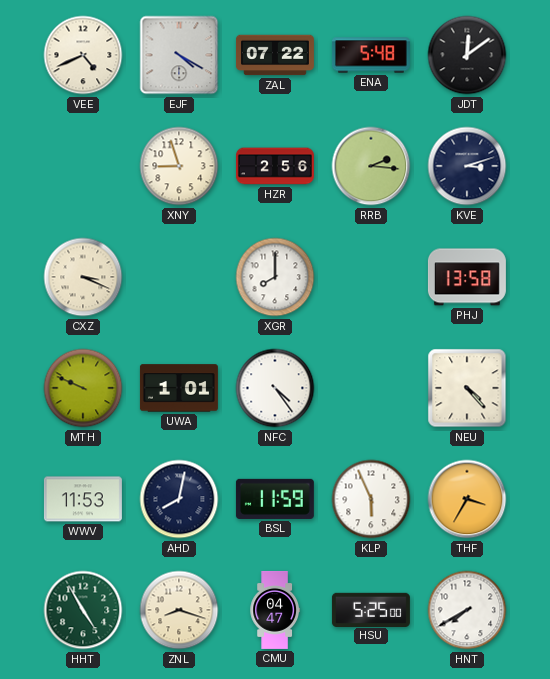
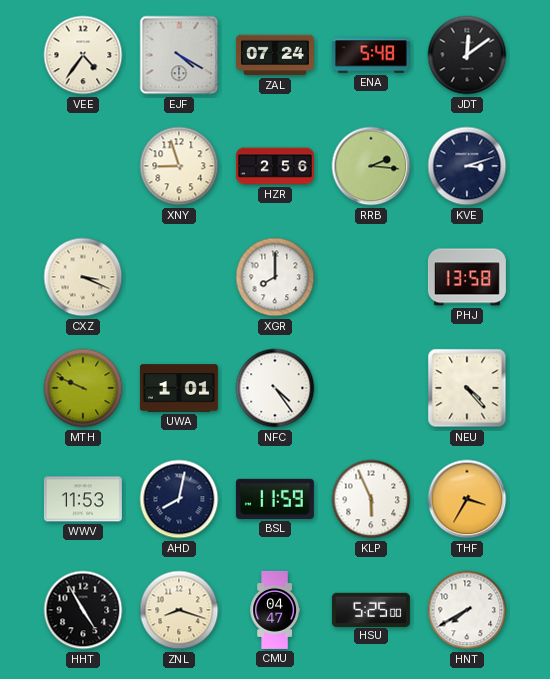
VEE: 4:41 -> 4:36
ZAL: 07:22 -> 07:24
HHT dial: green -> black
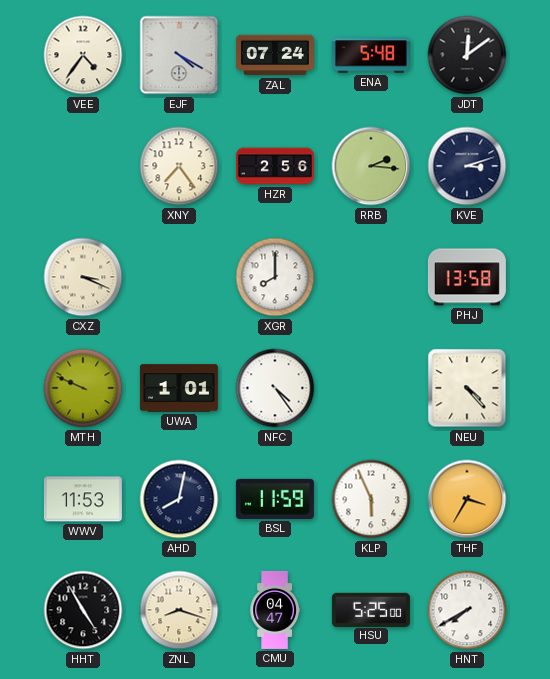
XNY: 8:57 -> 7:24
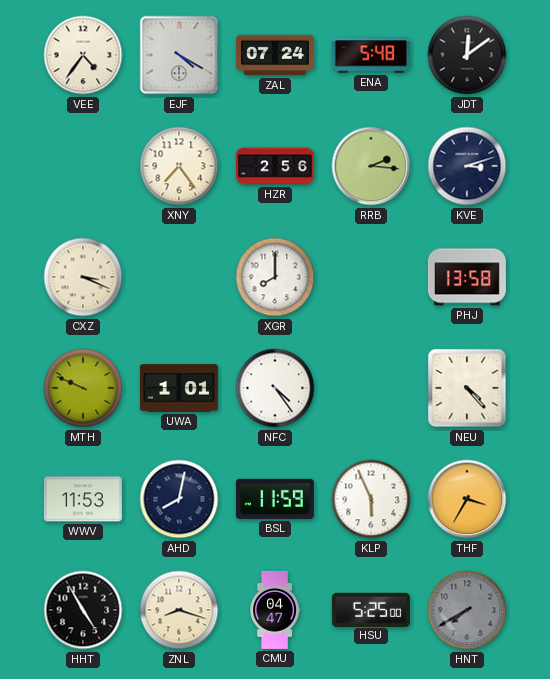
HNT dial: white -> grey
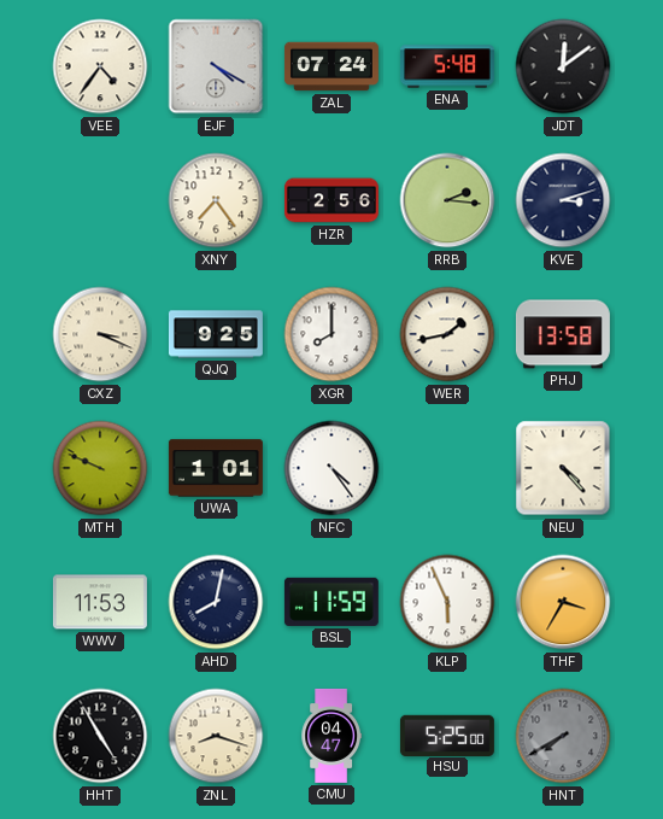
QJQ: none -> 9:25
WER: none -> 1:43
